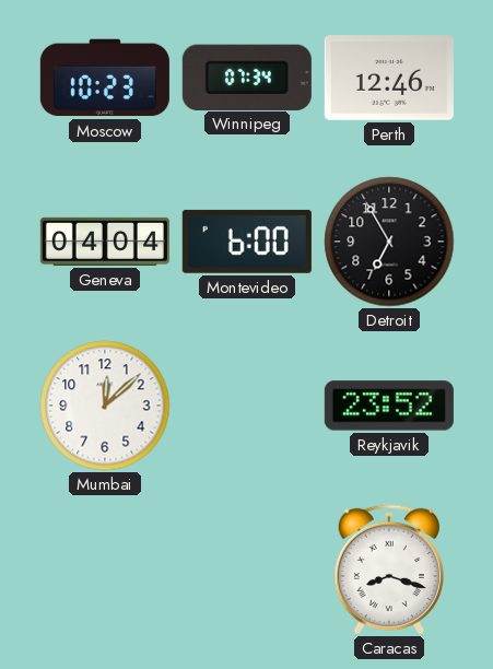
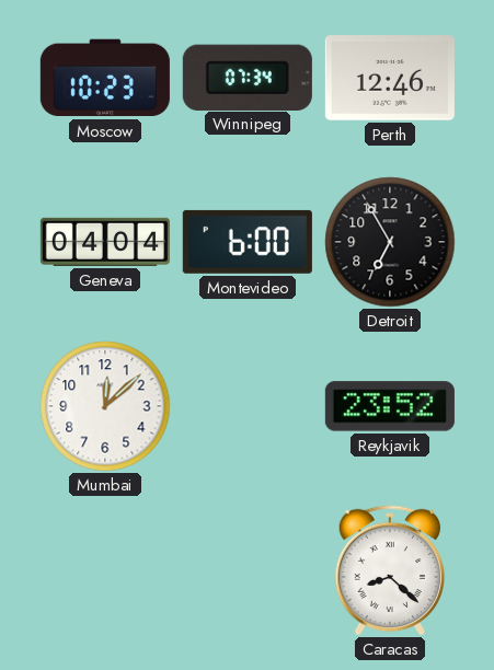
Caracas: 8:18 -> 8:22
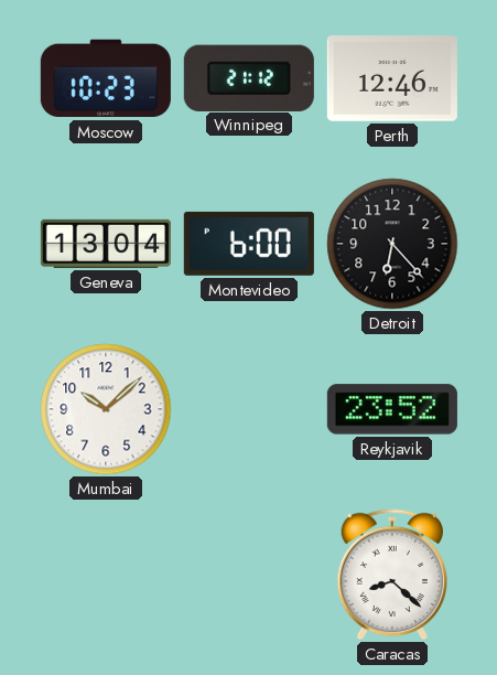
Winnipeg: 07:34 -> 21:12
Geneva: 04:04 -> 13:04
Detroit: 6:55 -> 6:23
Mumbai: 12:08 -> 10:08
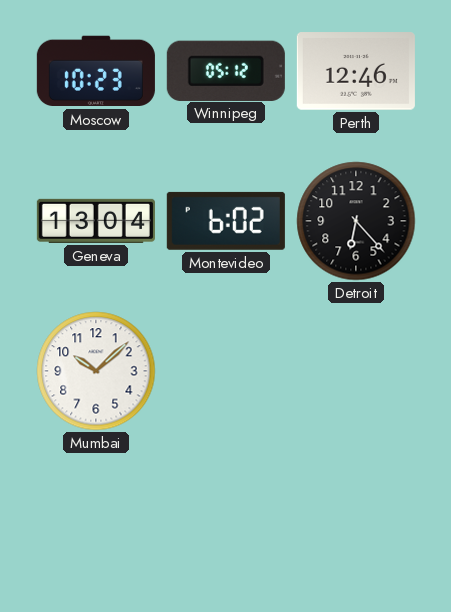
Winnipeg: 21:12 -> 05:12
Montevideo: 6:00 -> 6:02
Reykjavik: 23:52 -> none
Caracas: 8:22 -> none
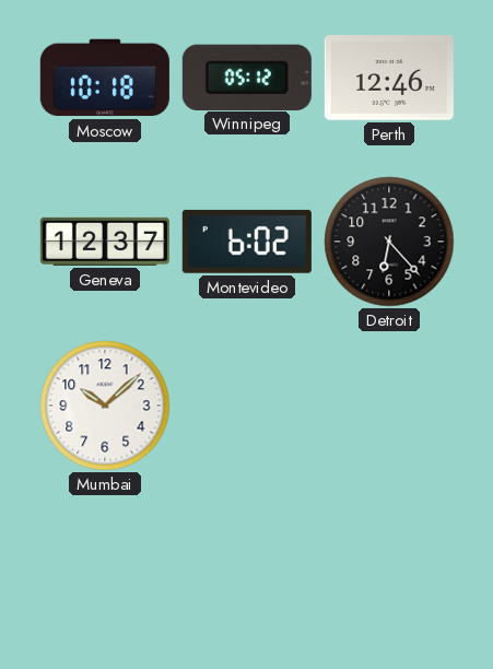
Moscow: 10:23 -> 10:18
Geneva: 13:04 -> 12:37
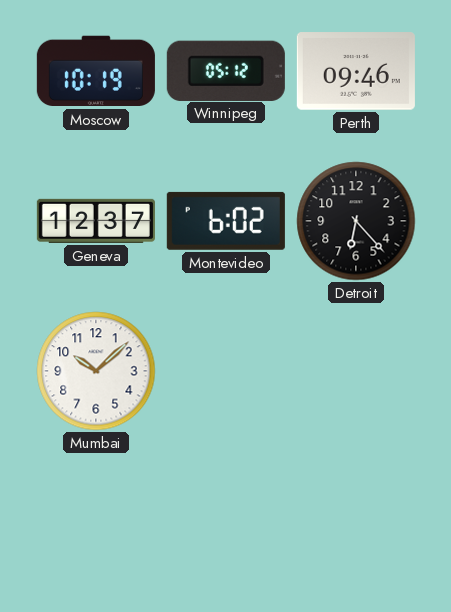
Moscow: 10:18 -> 10:19
Perth: 12:46 -> 09:46
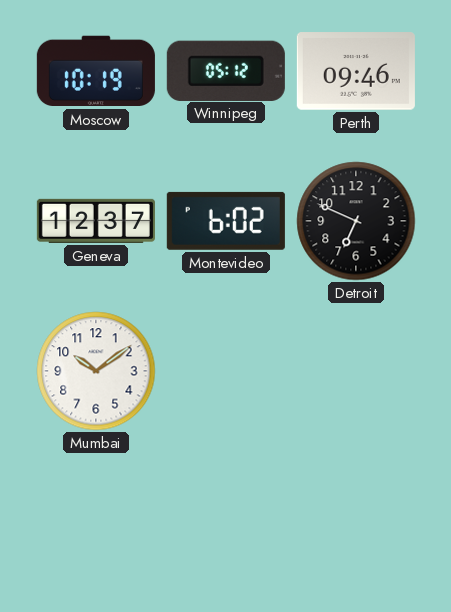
Detroit: 6:23 -> 6:49
Mumbai: 10:08 -> 10:09
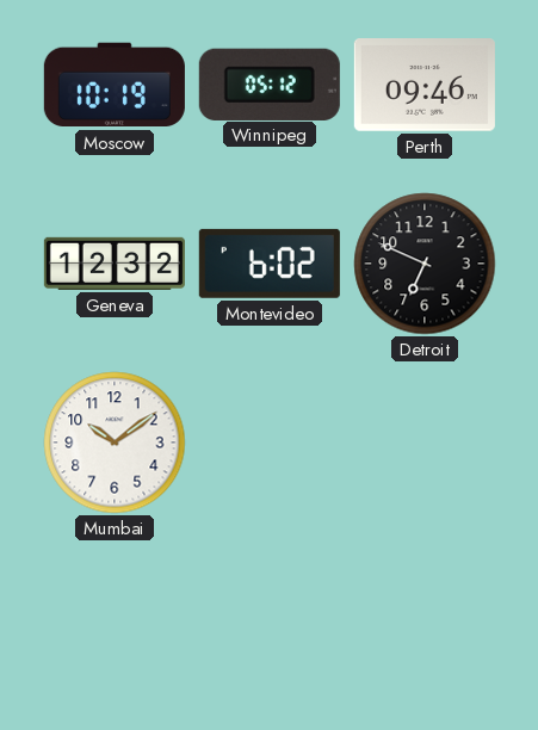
Geneva: 12:37 -> 12:32
